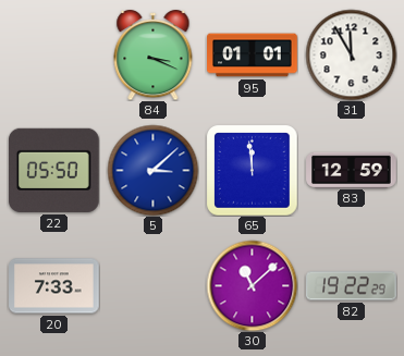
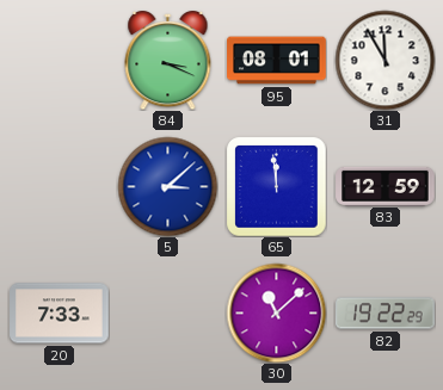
95: 01:01 -> 08:01
22: 05:50 -> none
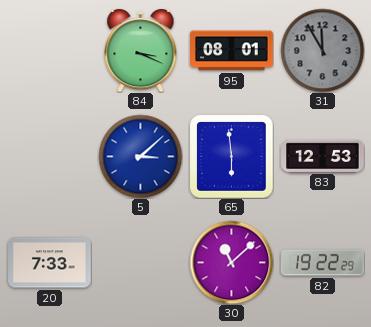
31 dial: white -> grey
65: 11:59 -> 5:59
83: 12:59 -> 12:53
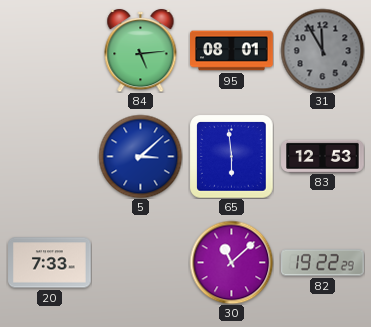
84: 3:19 -> 5:14
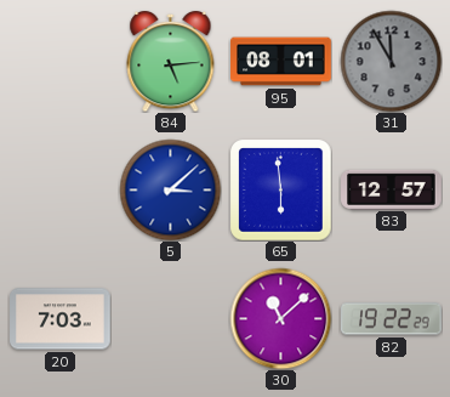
83: 12:53 -> 12:57
20: 7:33 -> 7:03
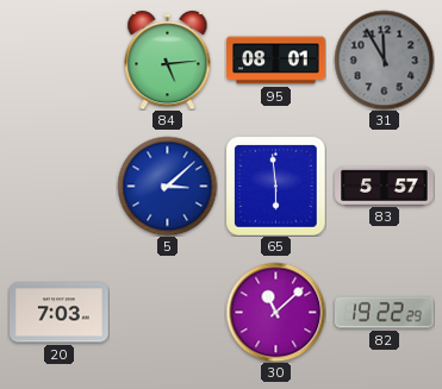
83: 12:57 -> 5:57
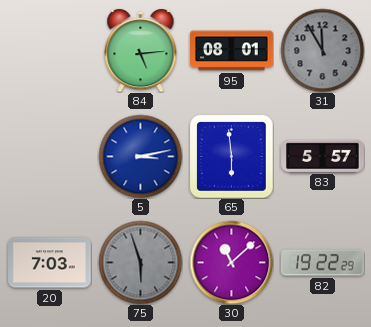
5: 3:08 -> 3:13
75: none -> 5:57
